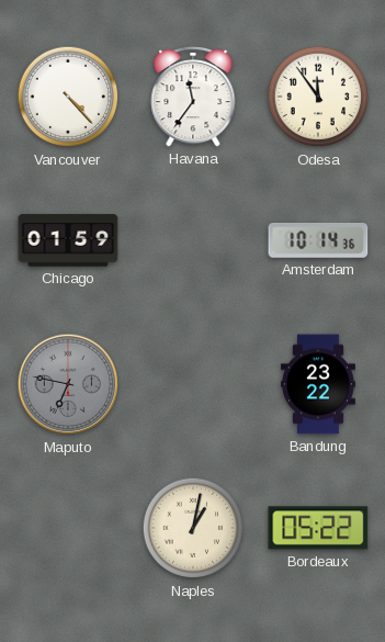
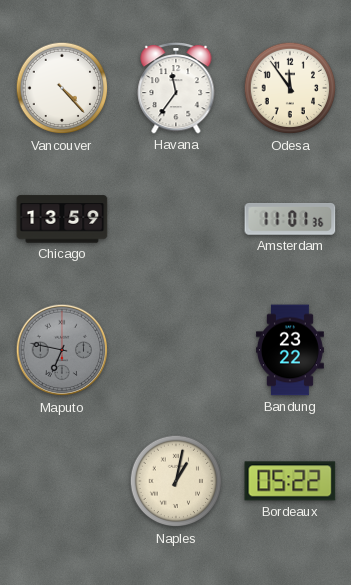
Chicago: 01:59 -> 13:59
Amsterdam: 10:14 -> 11:01
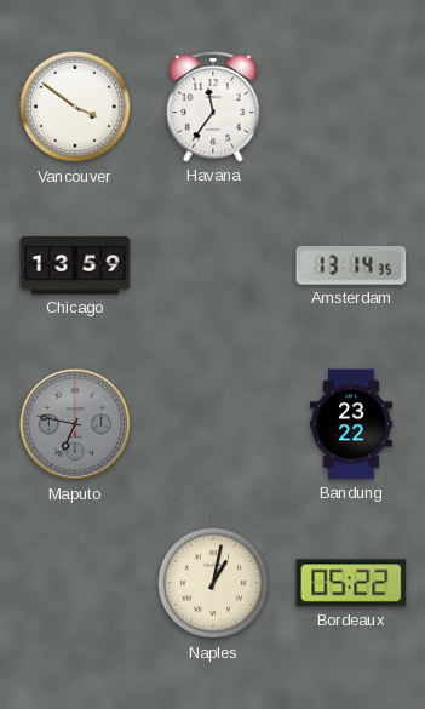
Vancouver: 4:23 -> 3:51
Odesa: 11:54 -> none
Amsterdam: 11:01 -> 13:14
